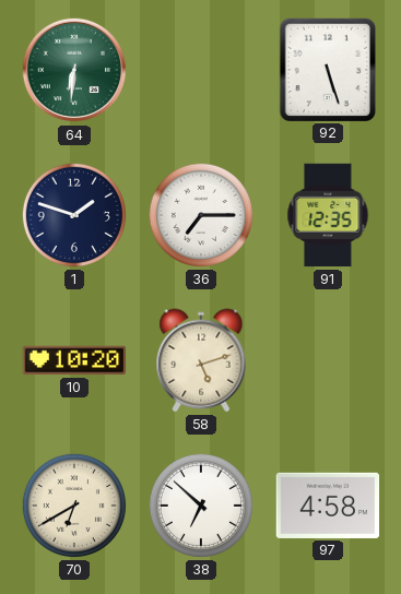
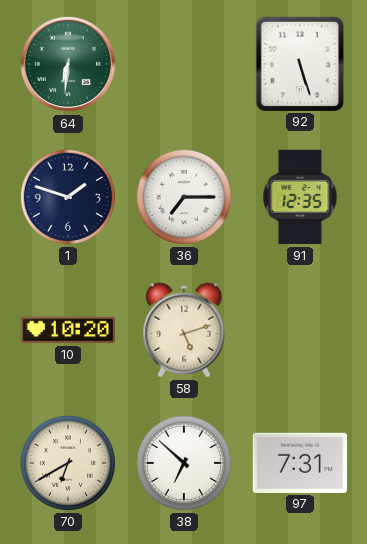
97: 4:58 -> 7:31
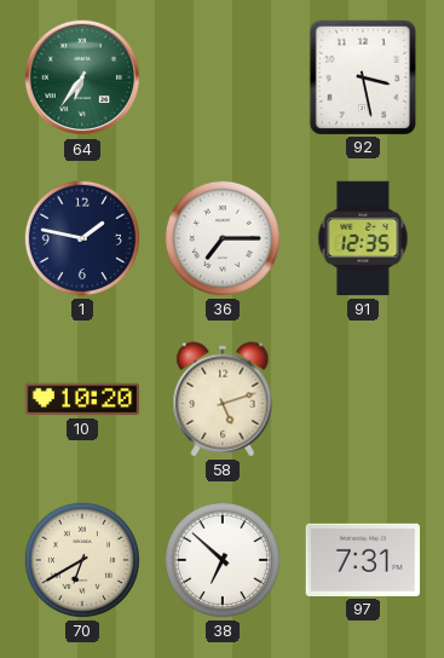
64: 6:31 -> 6:36
92: 5:27 -> 3:28
1: 1:48 -> 1:47
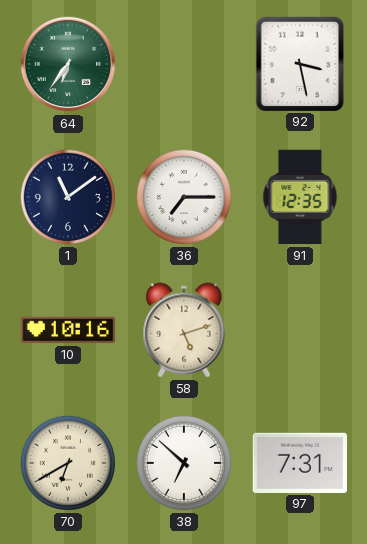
1: 1:47 -> 11:09
10: 10:20 -> 10:16
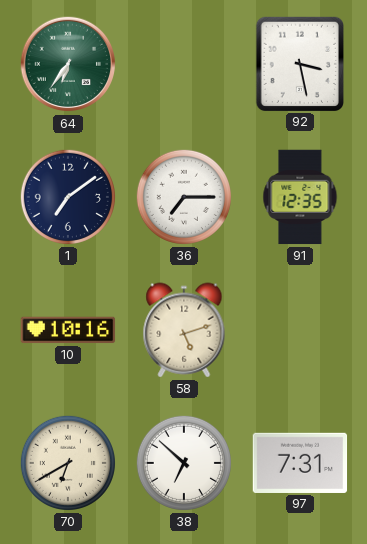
1: 11:09 -> 7:09
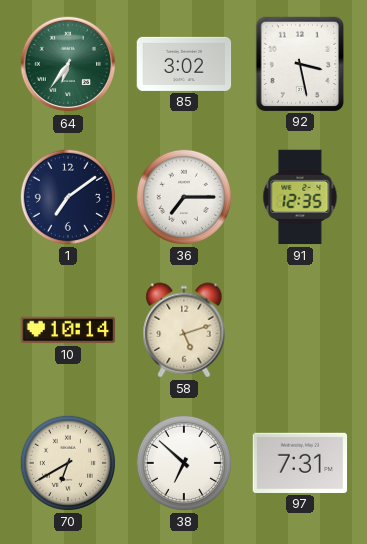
85: none -> 3:02
10: 10:16 -> 10:14
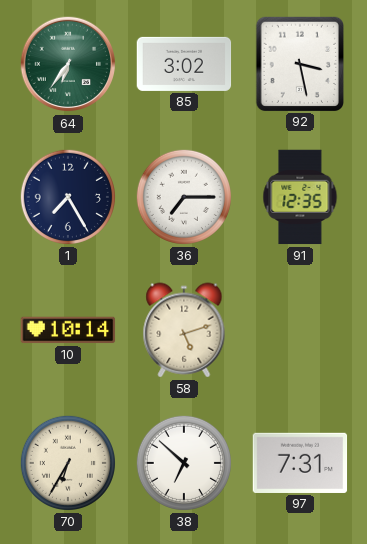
1: 7:09 -> 7:25
70: 6:40 -> 6:35
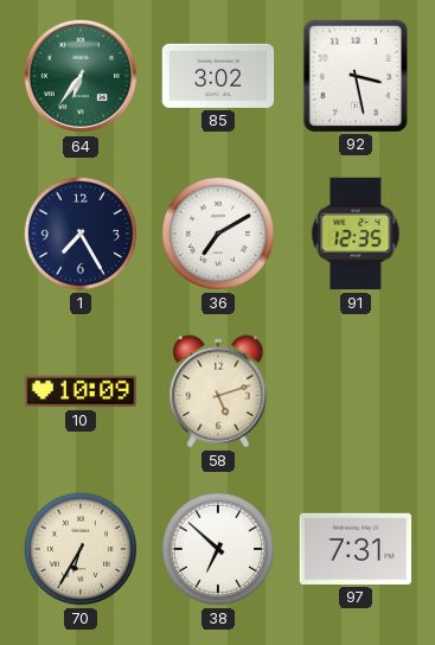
36: 7:15 -> 7:10
10: 10:14 -> 10:09
